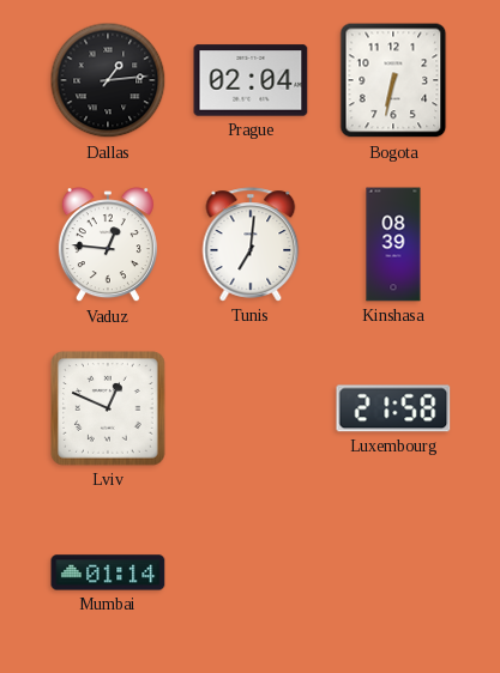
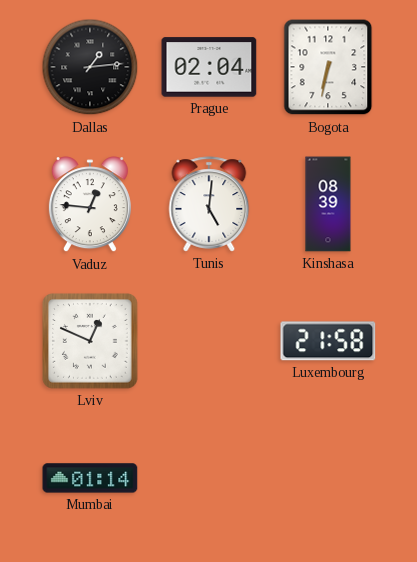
Tunis: 7:01 -> 5:01
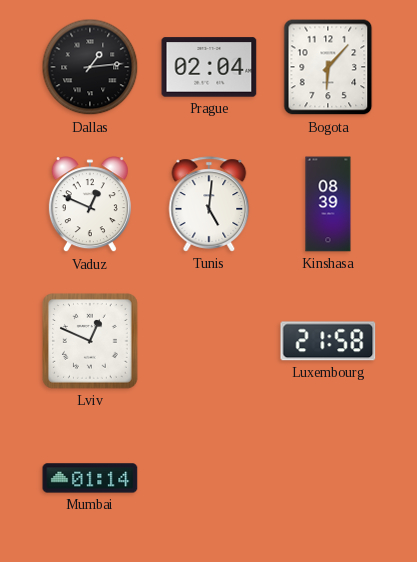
Bogota: 6:32 -> 6:07
Vaduz: 12:46 -> 12:49
